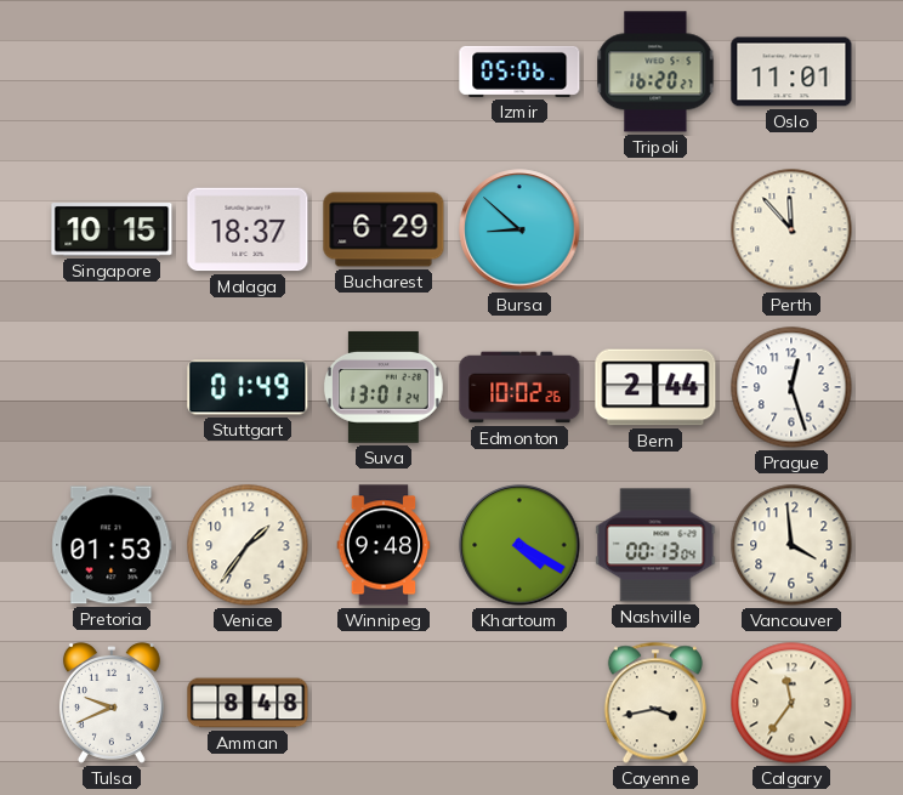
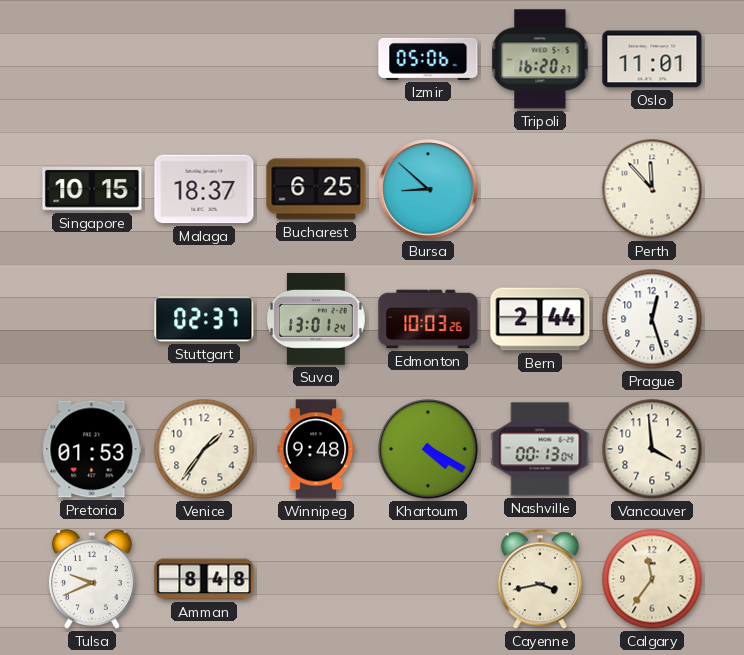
Bucharest: 6:29 -> 6:25
Stuttgart: 01:49 -> 02:37
Edmonton: 10:02 -> 10:03
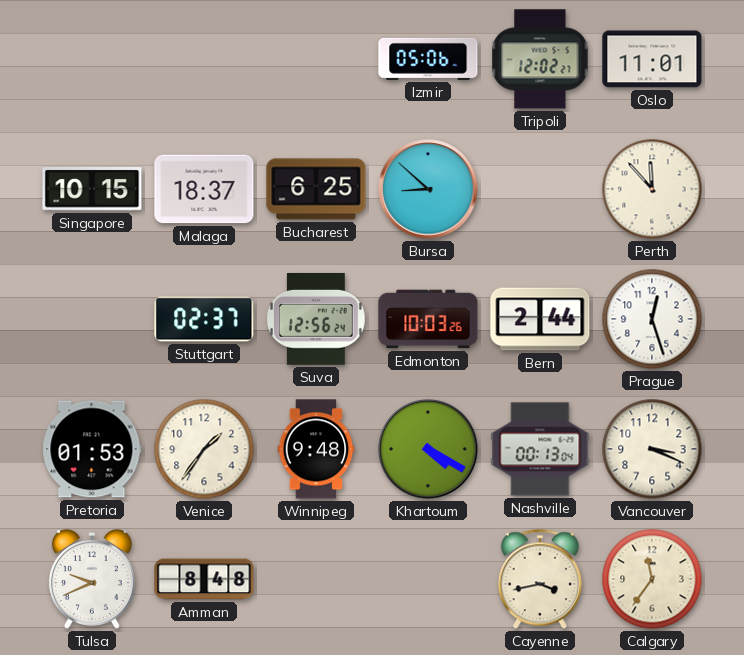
Tripoli: 16:20 -> 12:02
Suva: 13:01 -> 12:56
Vancouver: 3:59 -> 3:19
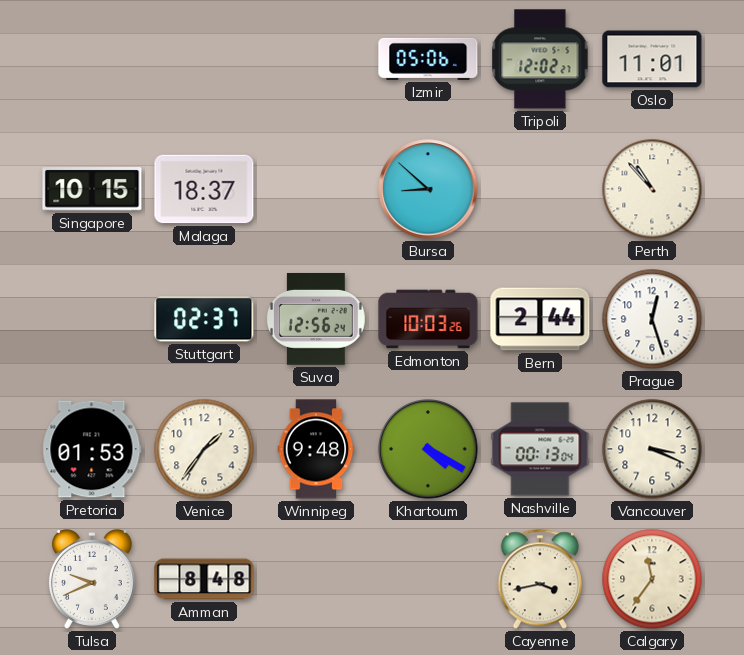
Bucharest: 6:25 -> none
Perth: 11:53 -> 10:53
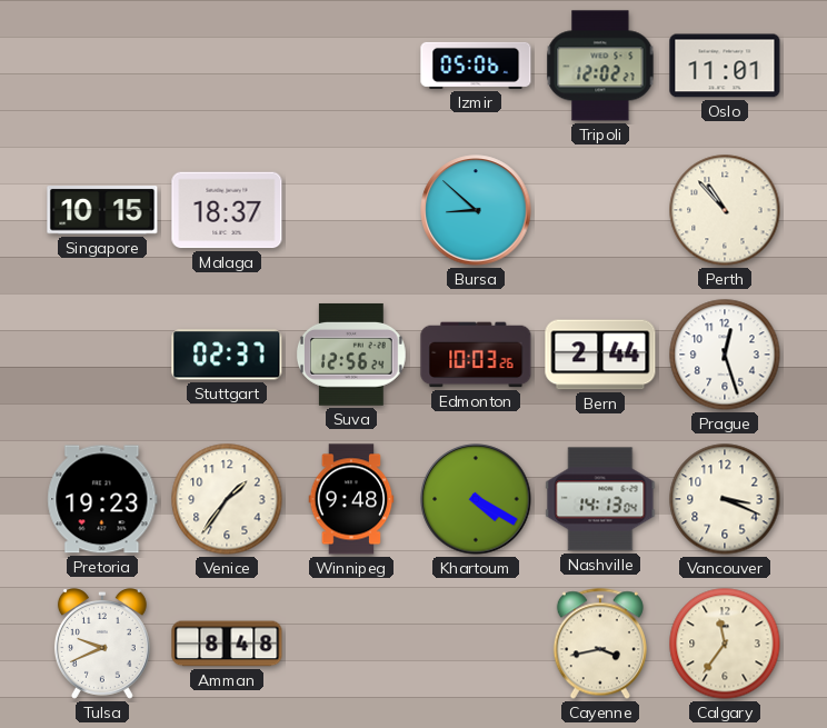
Pretoria: 01:53 -> 19:23
Nashville: 00:13 -> 14:13
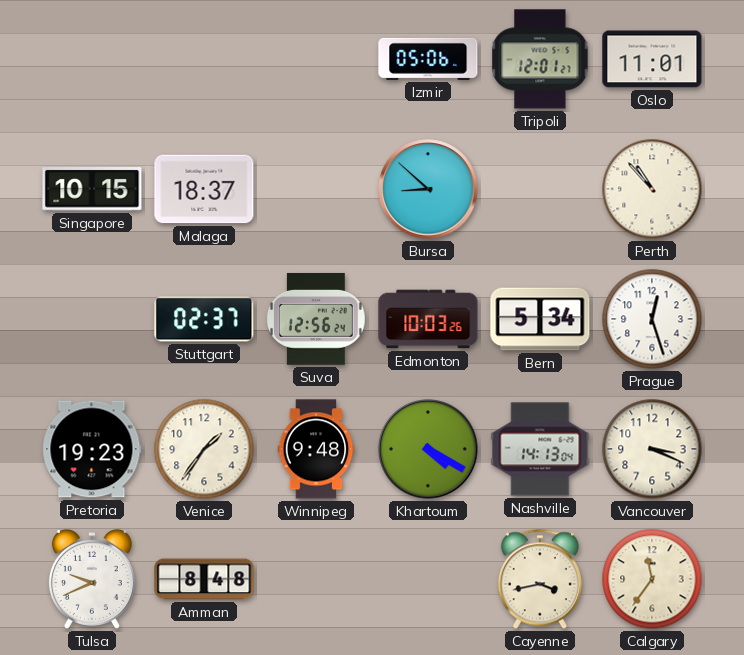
Tripoli: 12:02 -> 12:01
Bern: 2:44 -> 5:34
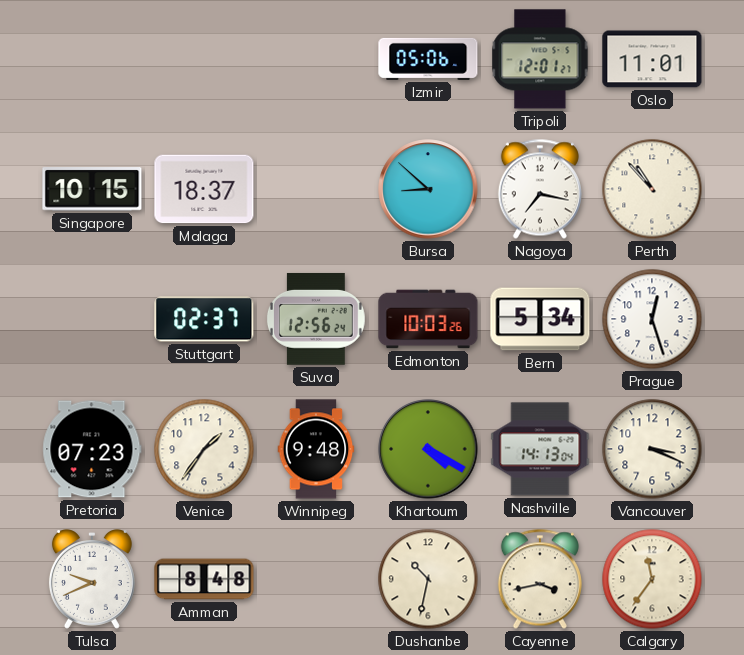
Nagoya: none -> 7:17
Pretoria: 19:23 -> 07:23
Dushanbe: none -> 10:32
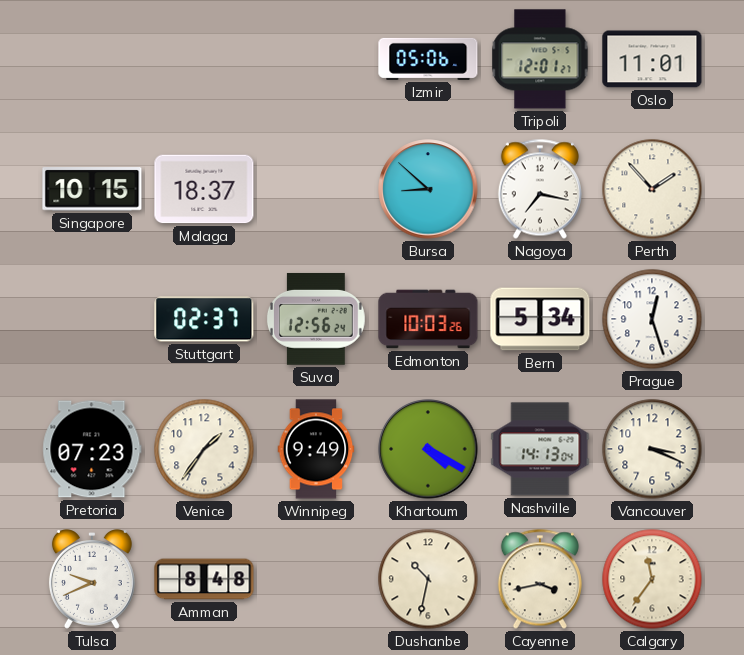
Perth: 10:53 -> 1:53
Winnipeg: 9:48 -> 9:49
